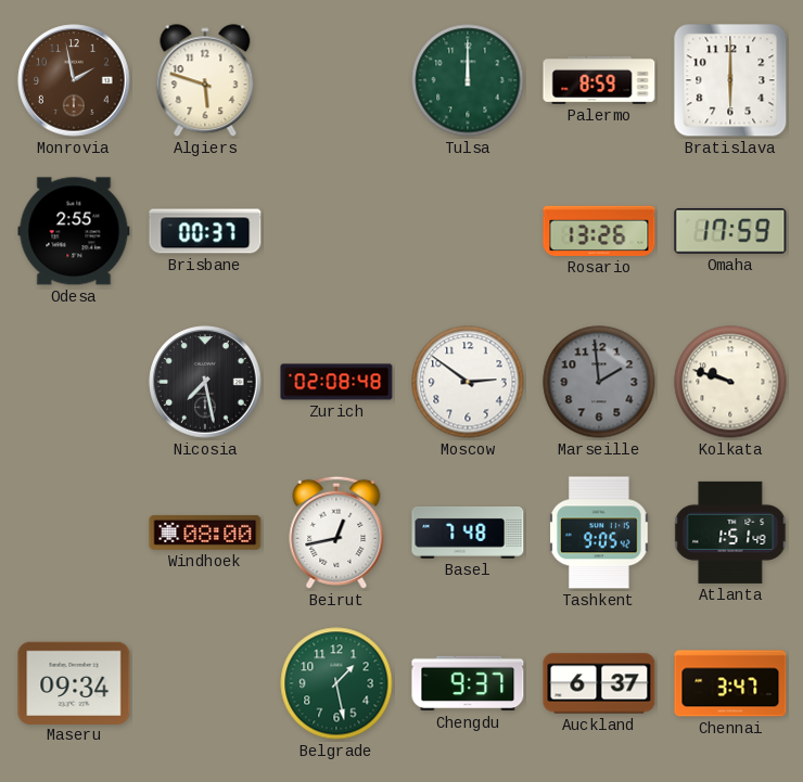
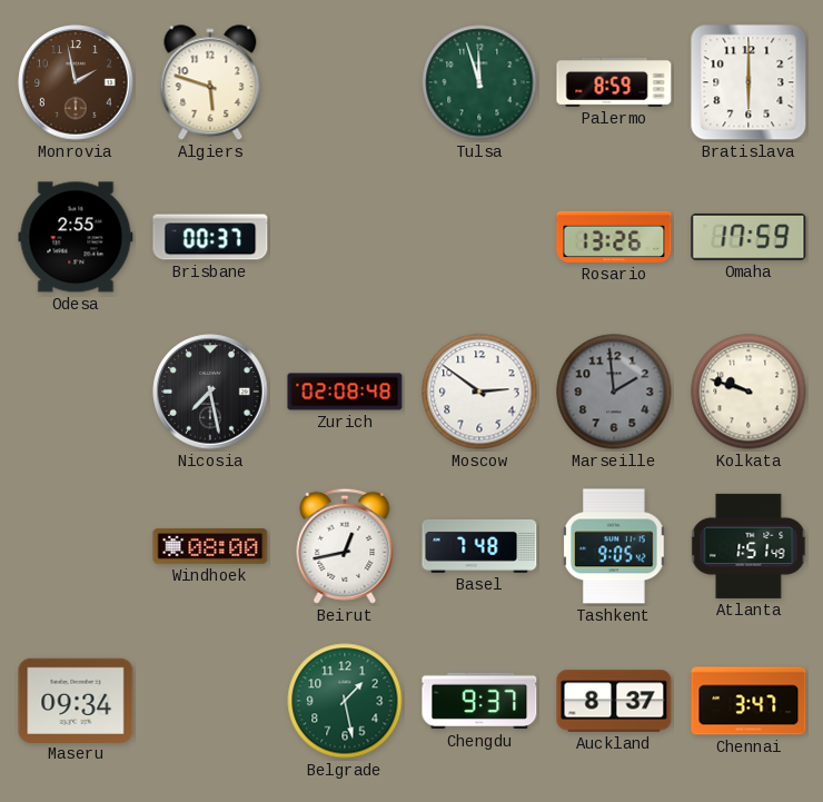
Tulsa: 12:00 -> 11:57
Auckland: 6:37 -> 8:37
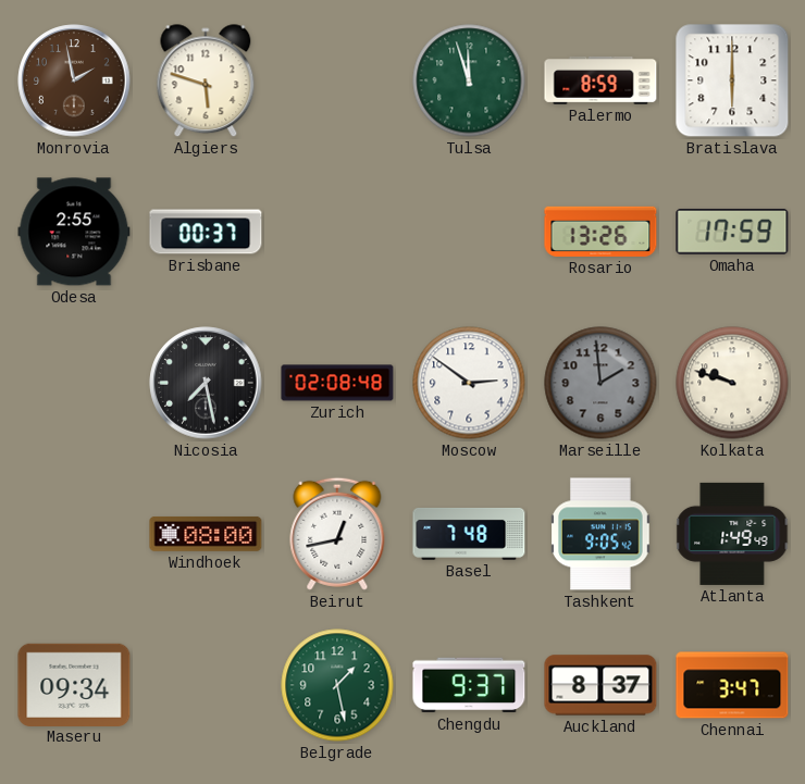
Atlanta: 1:51 -> 1:49
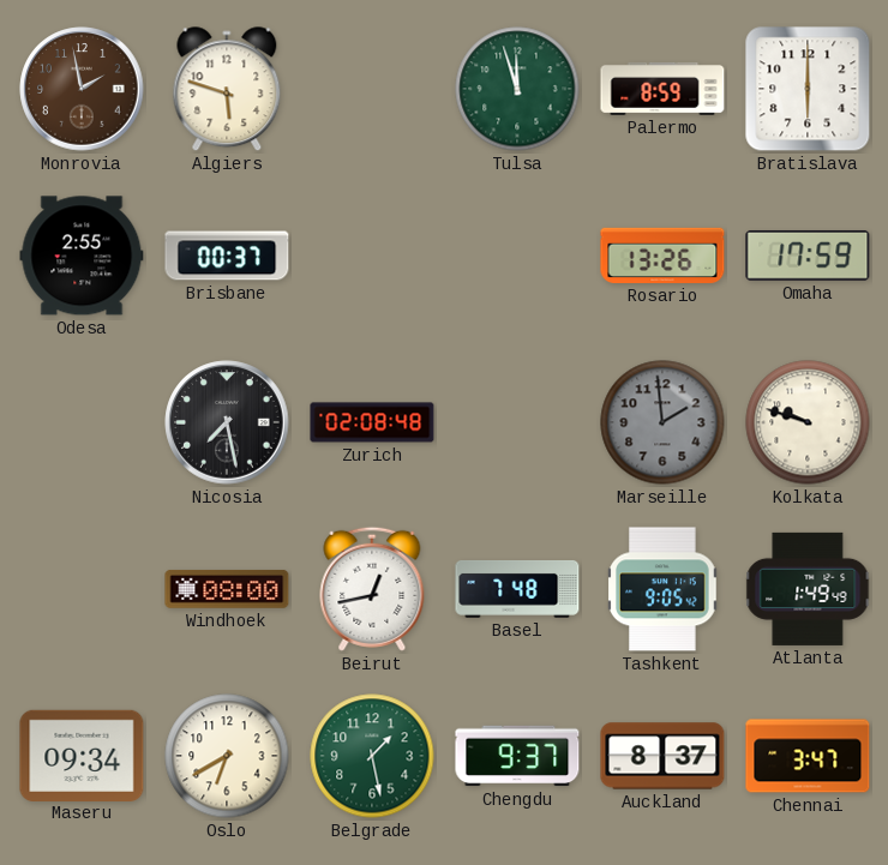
Moscow: 2:51 -> none
Oslo: none -> 6:40
